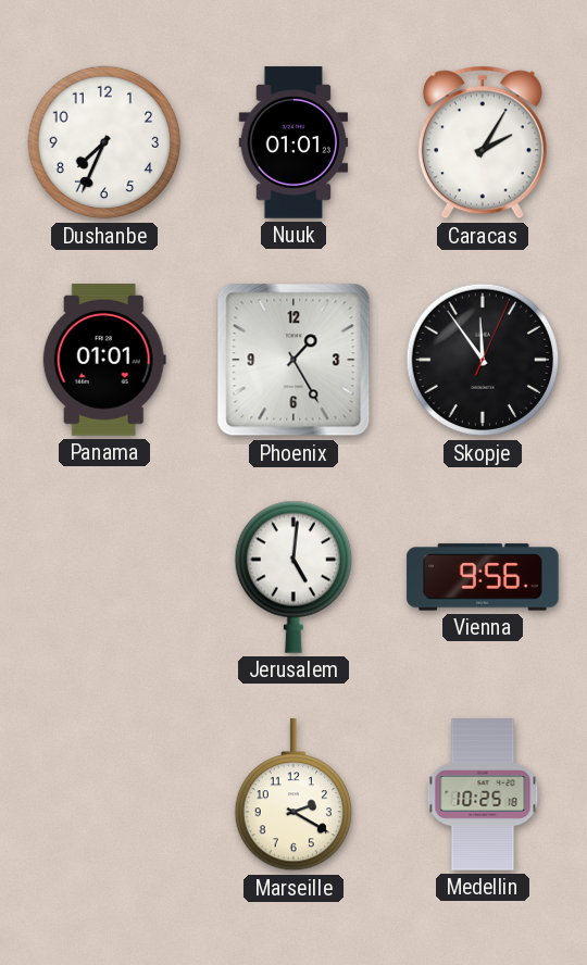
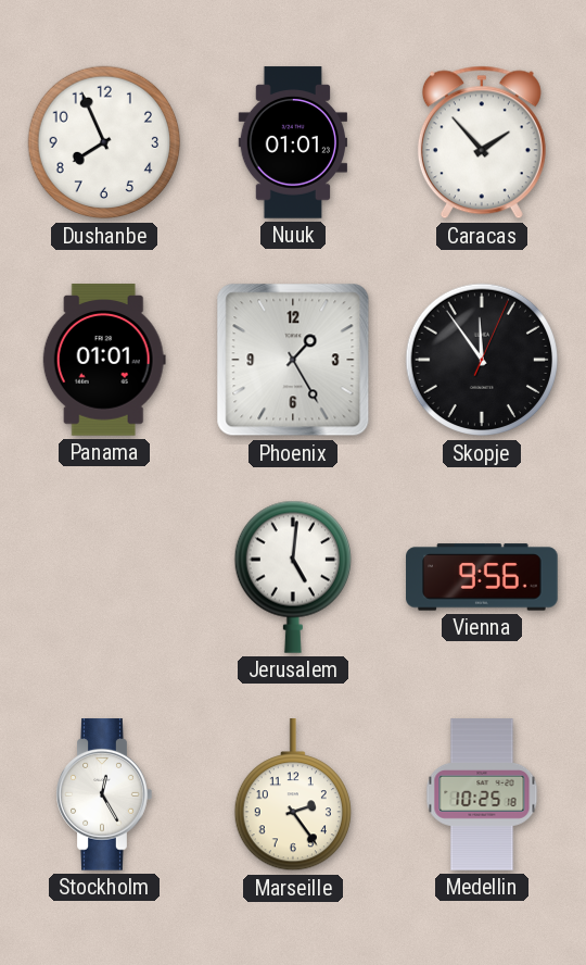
Dushanbe: 7:34 -> 7:56
Caracas: 2:05 -> 1:53
Stockholm: none -> 12:25
Marseille: 2:20 -> 2:24
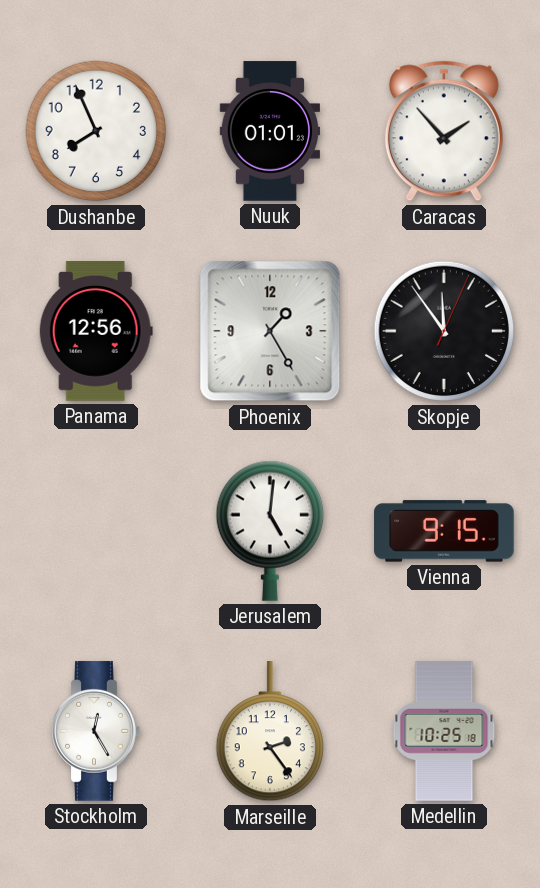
Panama: 01:01 -> 12:56
Vienna: 9:56 -> 9:15
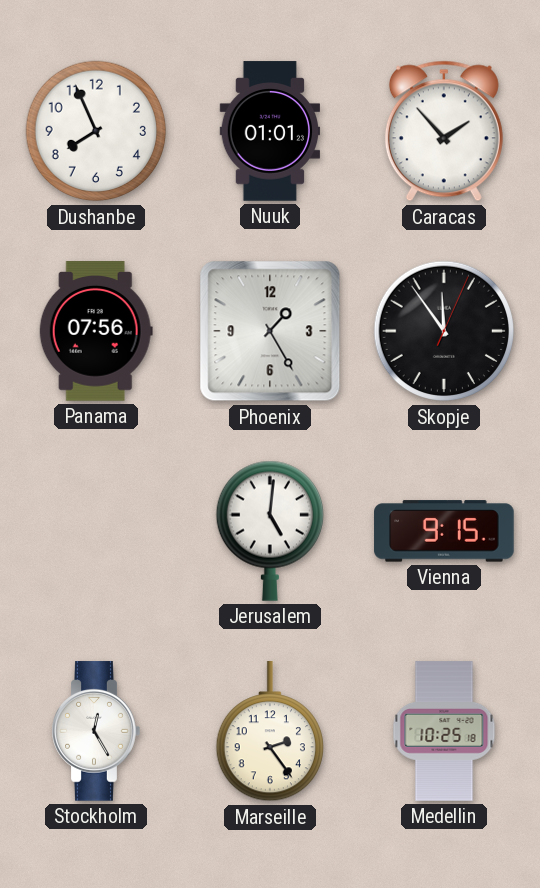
Panama: 12:56 -> 07:56
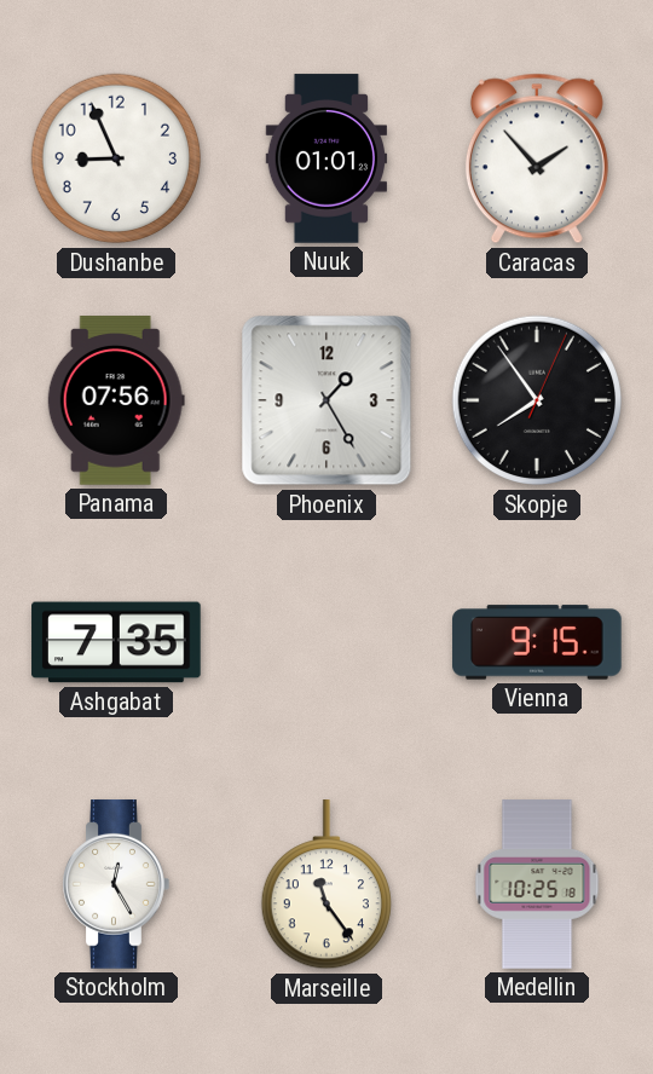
Dushanbe: 7:56 -> 8:56
Skopje: 11:54 -> 7:54
Ashgabat: none -> 7:35
Jerusalem: 5:01 -> none
Marseille: 2:24 -> 11:24
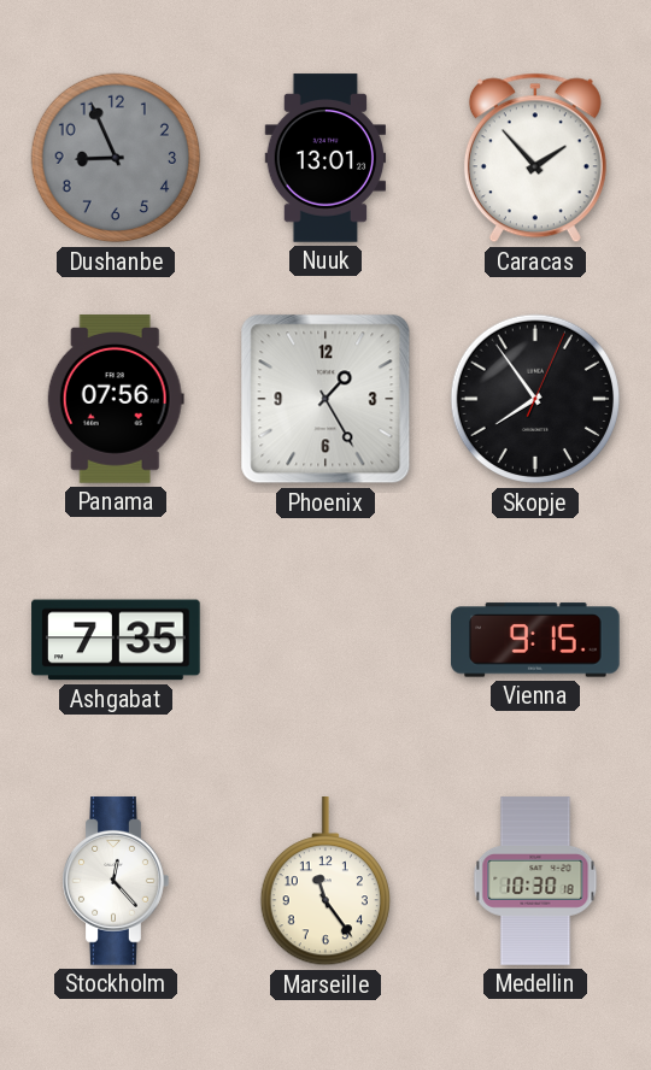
Dushanbe dial: white -> grey
Nuuk: 01:01 -> 13:01
Stockholm: 12:25 -> 12:23
Medellin: 10:25 -> 10:30
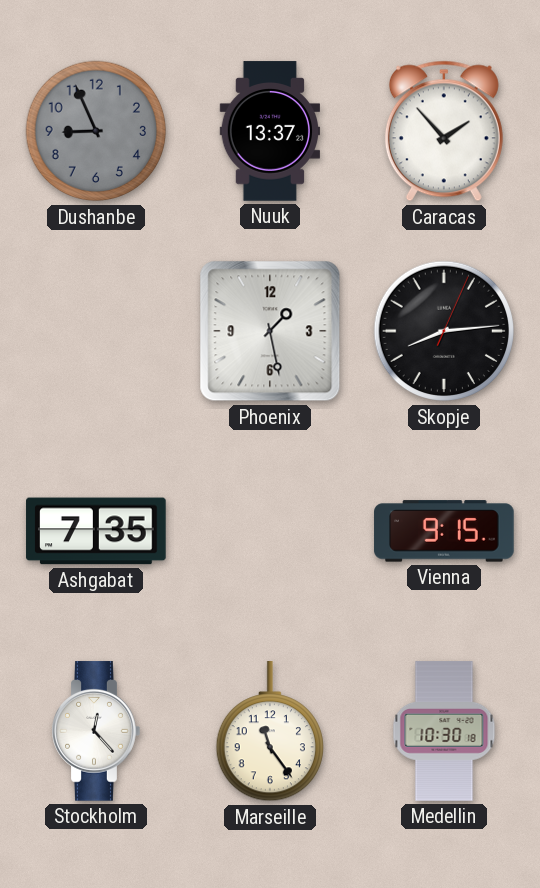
Nuuk: 13:01 -> 13:37
Panama: 07:56 -> none
Phoenix: 1:25 -> 1:28
Skopje: 7:54 -> 8:14
